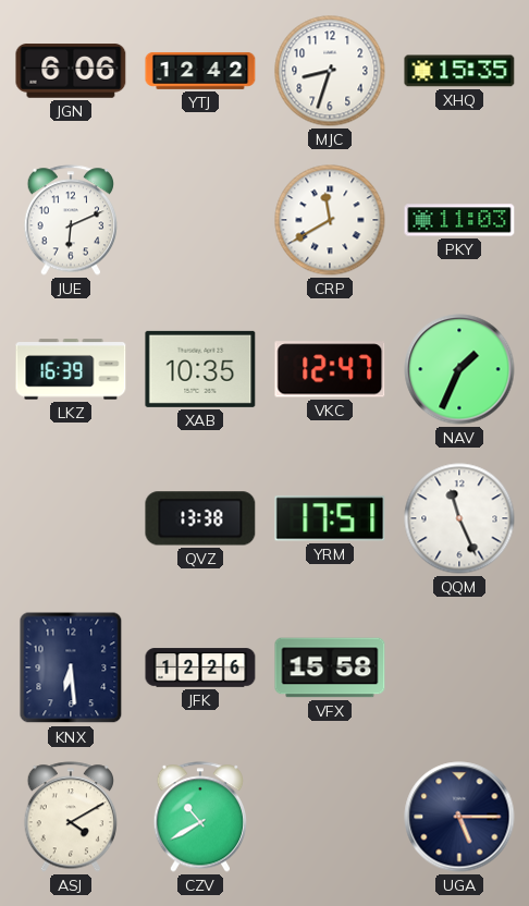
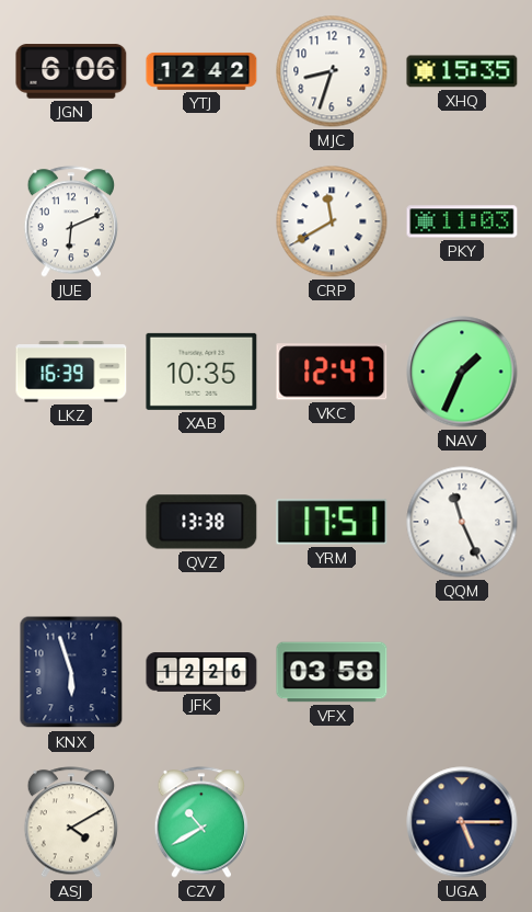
KNX: 6:29 -> 5:57
VFX: 15:58 -> 03:58
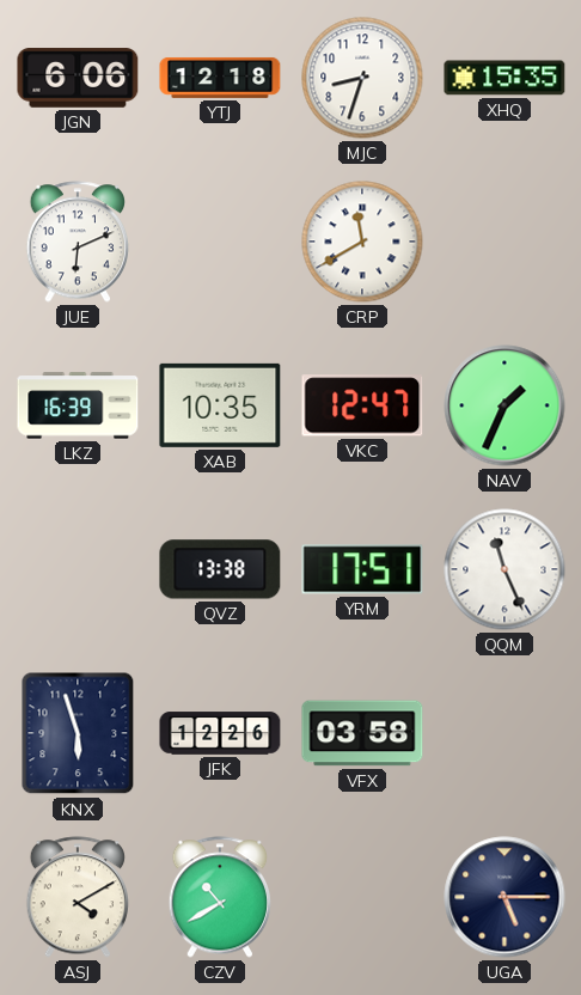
YTJ: 12:42 -> 12:18
PKY: 11:03 -> none
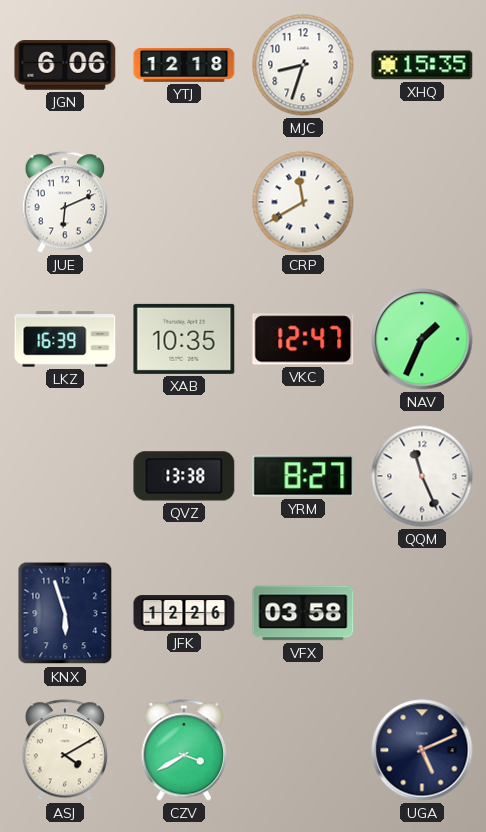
YRM: 17:51 -> 8:27
CZV: 10:40 -> 3:40
UGA: 5:15 -> 5:11
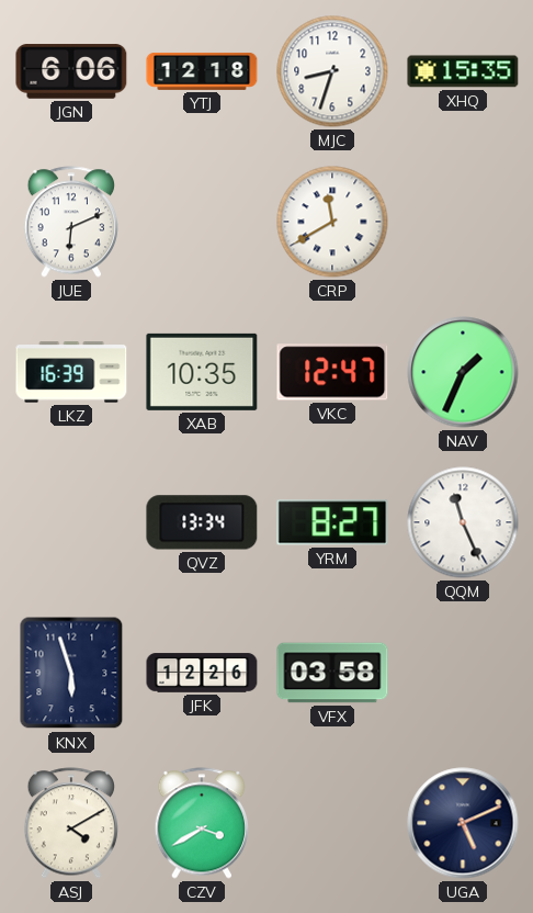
QVZ: 13:38 -> 13:34
